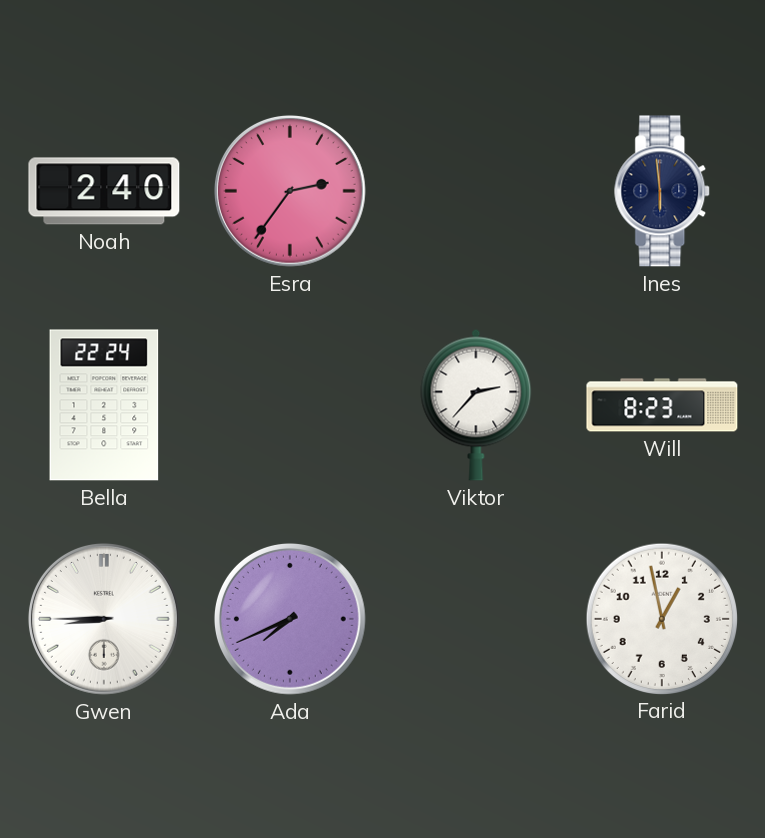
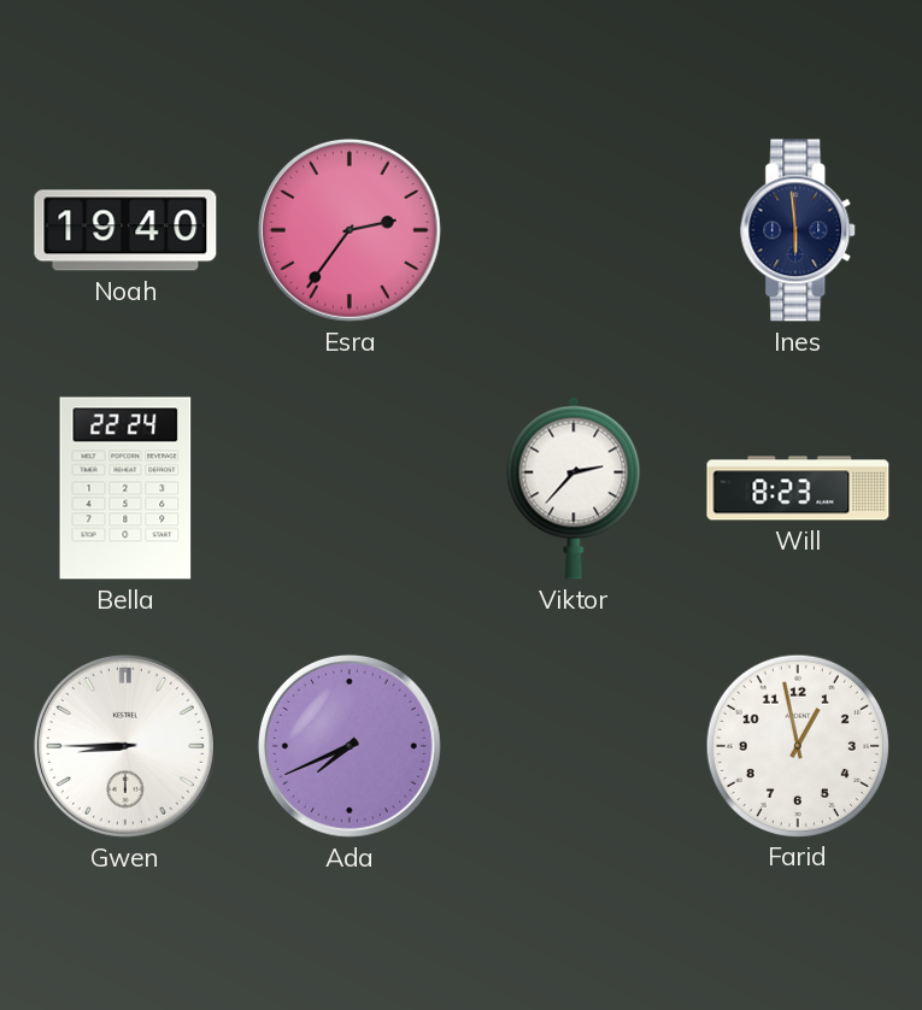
Noah: 2:40 -> 19:40
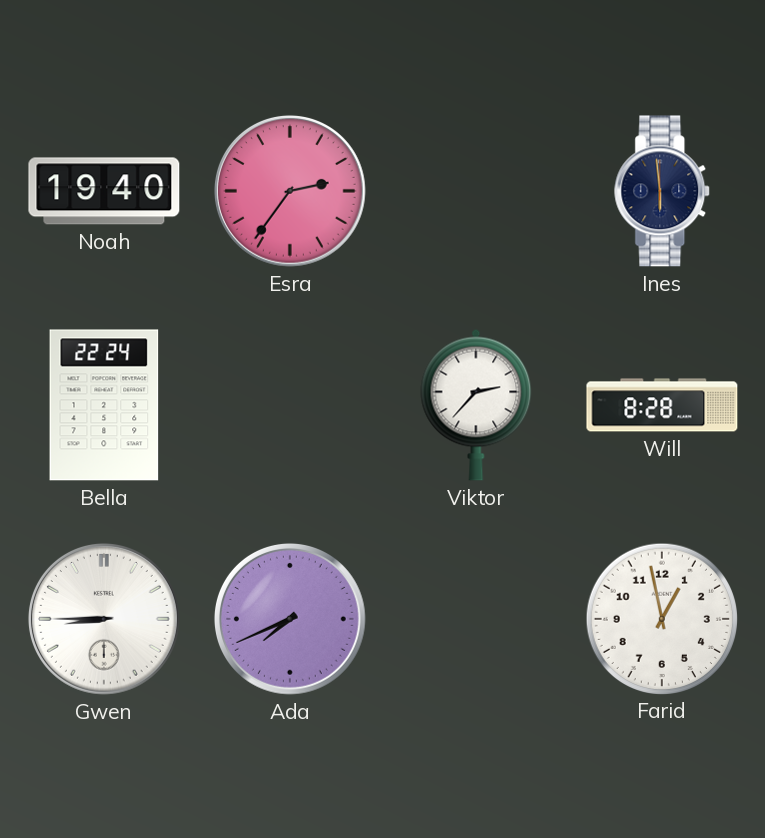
Will: 8:23 -> 8:28
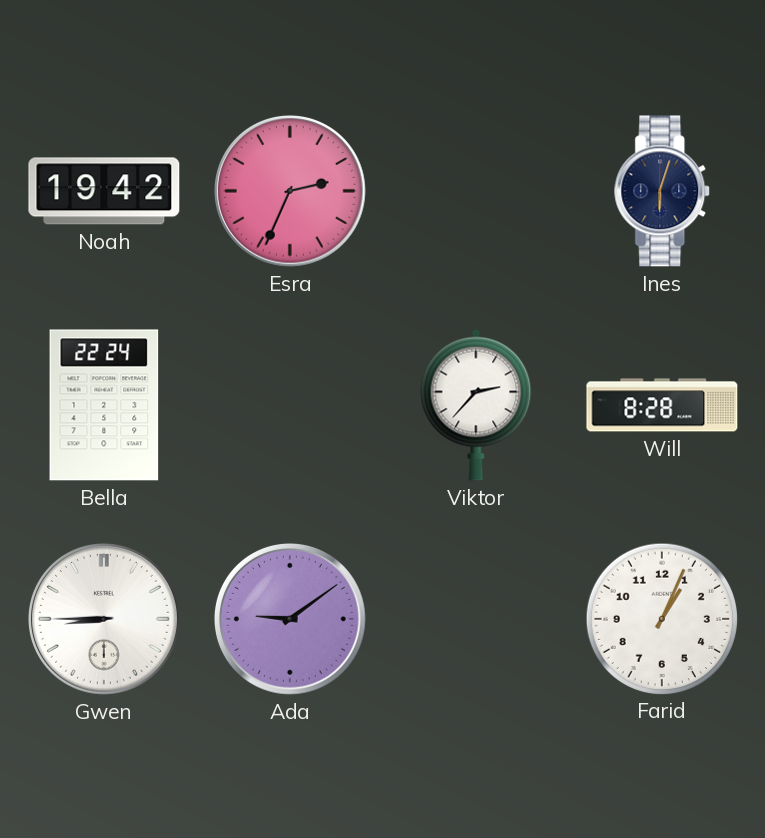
Noah: 19:40 -> 19:42
Esra: 2:36 -> 2:34
Ines: 5:59 -> 6:03
Ada: 7:41 -> 9:09
Farid: 12:58 -> 1:04
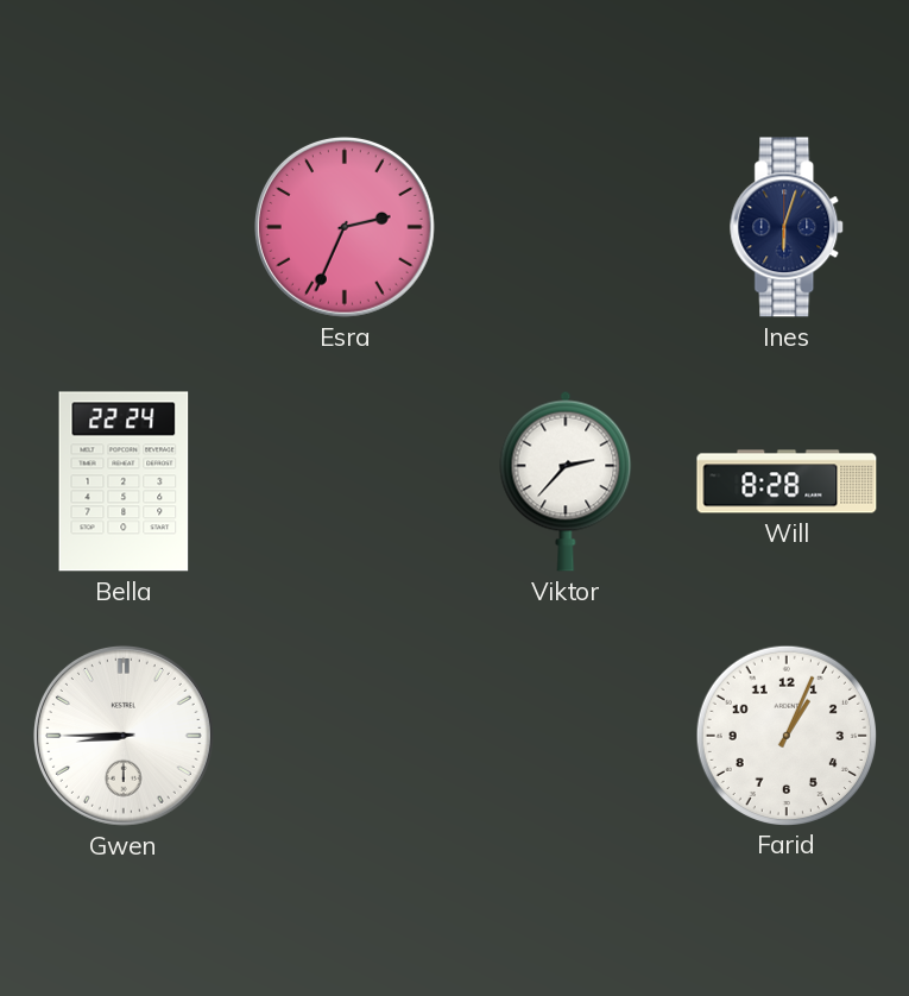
Noah: 19:42 -> none
Ada: 9:09 -> none
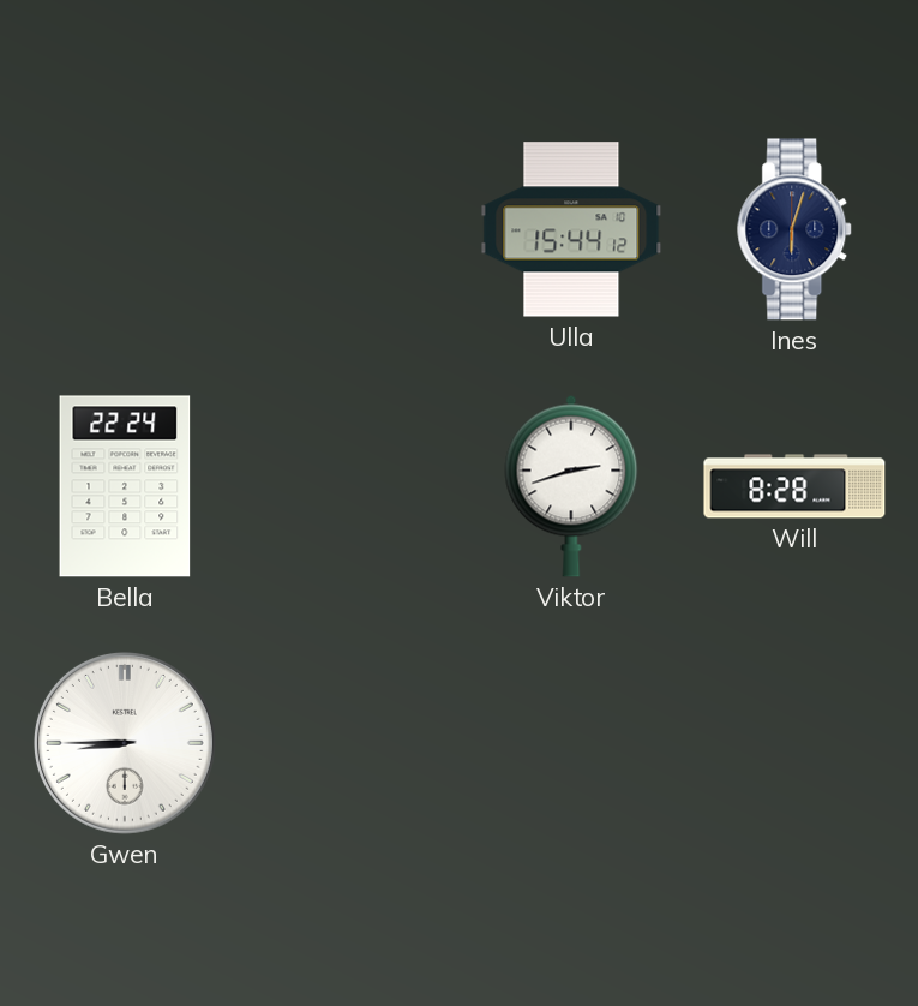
Esra: 2:34 -> none
Ulla: none -> 15:44
Viktor: 2:37 -> 2:42
Farid: 1:04 -> none
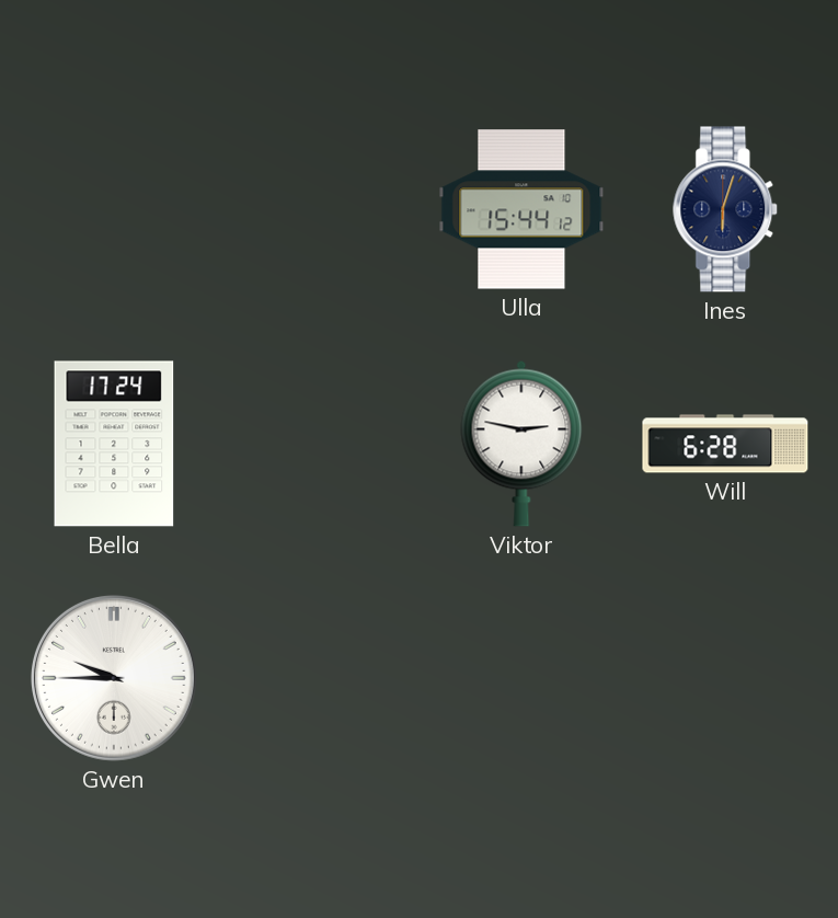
Bella: 22:24 -> 17:24
Viktor: 2:42 -> 2:47
Will: 8:28 -> 6:28
Gwen: 8:45 -> 9:45
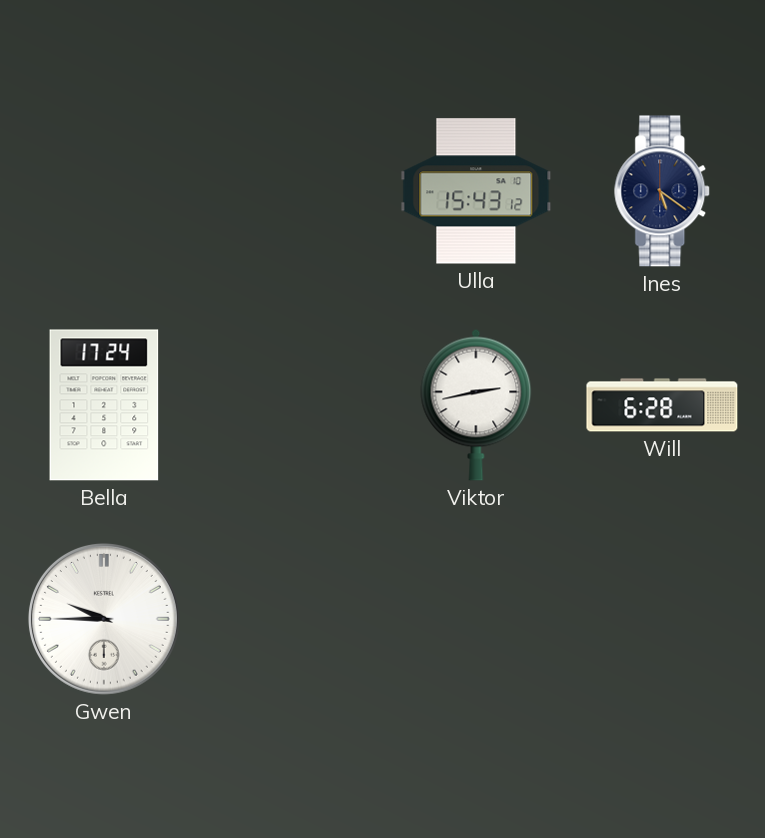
Ulla: 15:44 -> 15:43
Ines: 6:03 -> 5:21
Viktor: 2:47 -> 2:43
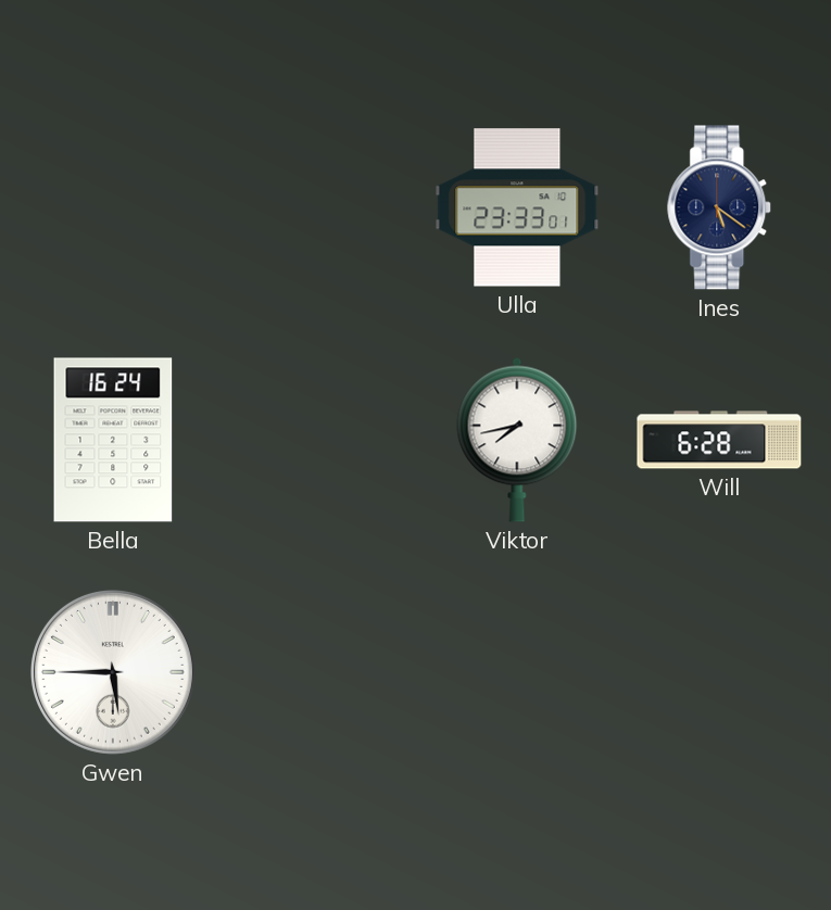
Ulla: 15:43 -> 23:33
Bella: 17:24 -> 16:24
Viktor: 2:43 -> 7:43
Gwen: 9:45 -> 5:45
